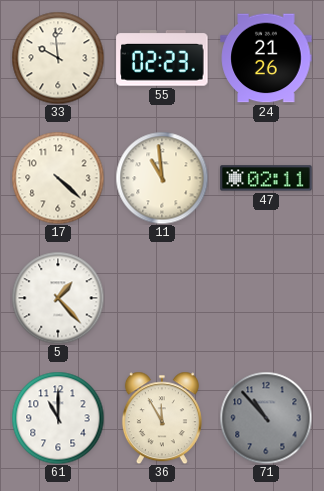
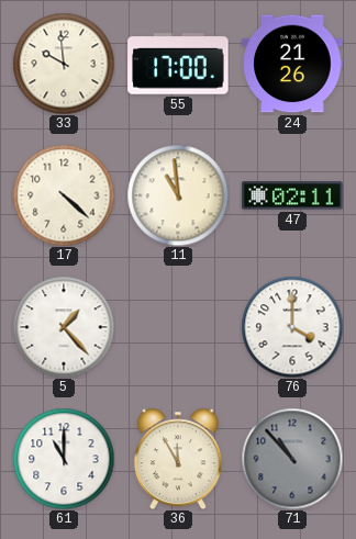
55: 02:23 -> 17:00
76: none -> 4:00
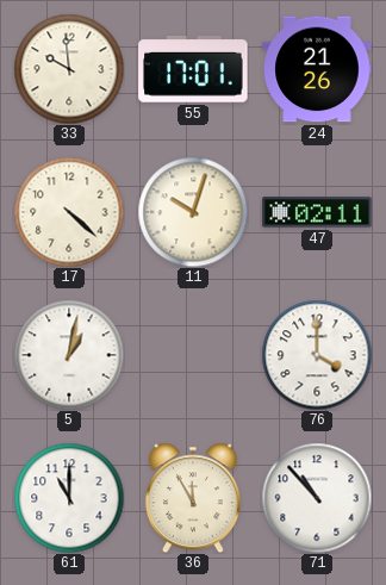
55: 17:00 -> 17:01
11: 10:59 -> 10:03
5: 1:23 -> 1:02
71 dial: grey -> white
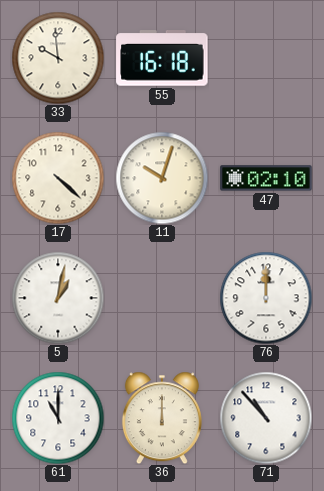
55: 17:01 -> 16:18
24: 21:26 -> none
47: 02:11 -> 02:10
76: 4:00 -> 12:00
36: 11:55 -> 12:00
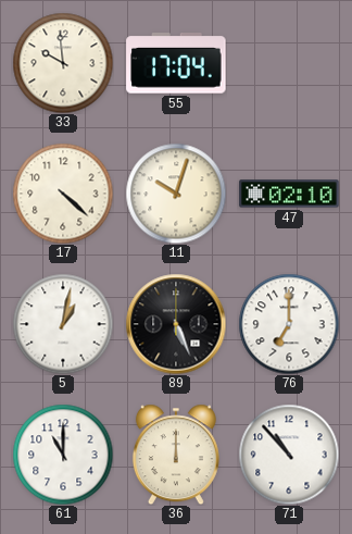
55: 16:18 -> 17:04
89: none -> 5:26
76: 12:00 -> 7:00
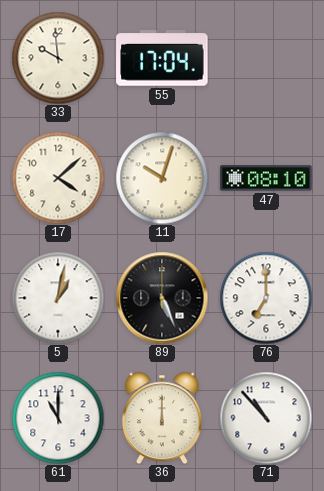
17: 4:22 -> 4:08
47: 02:10 -> 08:10
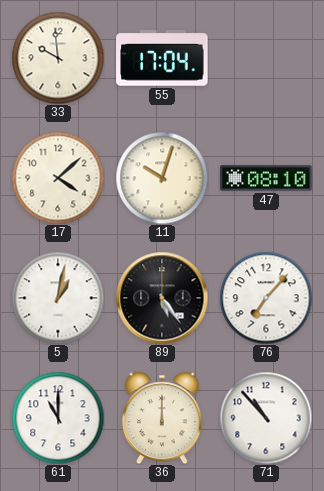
89: 5:26 -> 5:24
76: 7:00 -> 7:07
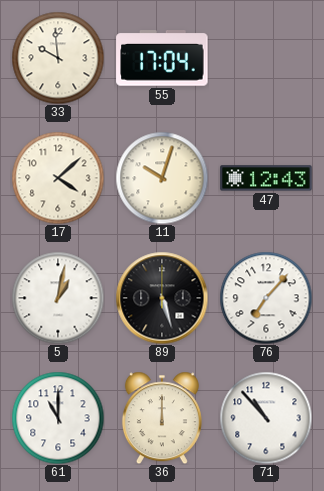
47: 08:10 -> 12:43
89: 5:24 -> 5:27
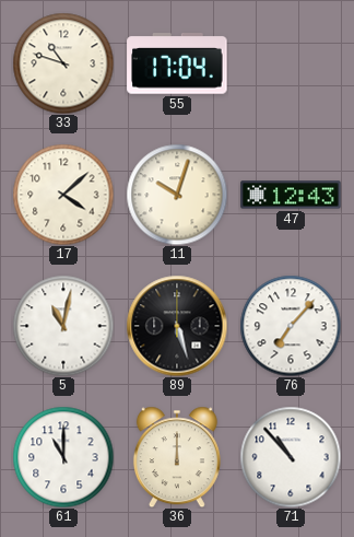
33: 9:59 -> 10:48
5: 1:02 -> 11:02
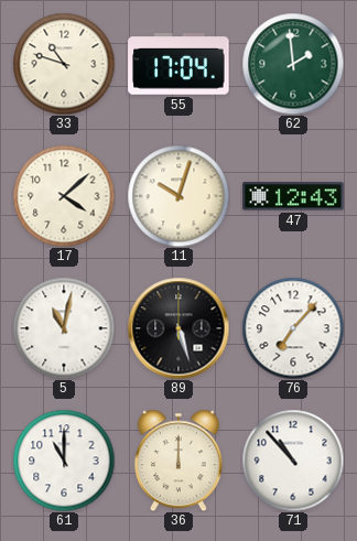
62: none -> 1:59
